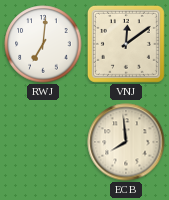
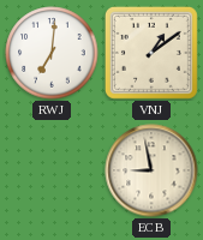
VNJ: 12:09 -> 1:09
ECB: 7:59 -> 8:58
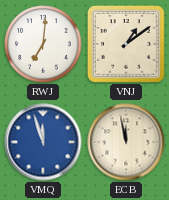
VMQ: none -> 11:57
ECB: 8:58 -> 11:58
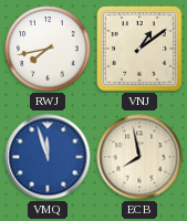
RWJ: 7:01 -> 7:43
ECB: 11:58 -> 7:58
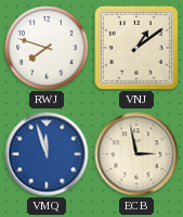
RWJ: 7:43 -> 7:48
ECB: 7:58 -> 2:58
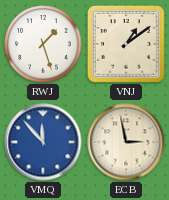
RWJ: 7:48 -> 1:27
VMQ: 11:57 -> 11:53
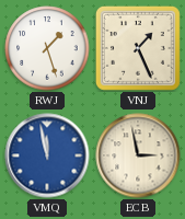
VNJ: 1:09 -> 1:26
VMQ: 11:53 -> 11:58
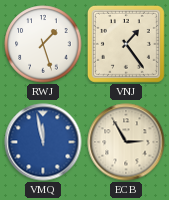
VNJ: 1:26 -> 1:24
ECB: 2:58 -> 2:55
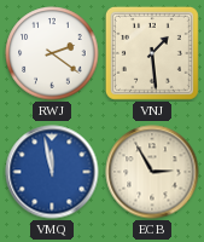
RWJ: 1:27 -> 2:21
VNJ: 1:24 -> 1:29
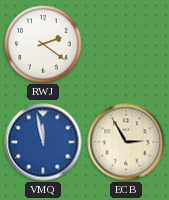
VNJ: 1:29 -> none
